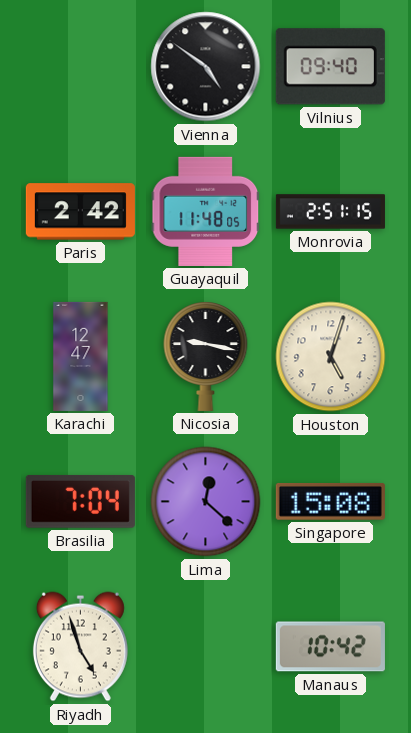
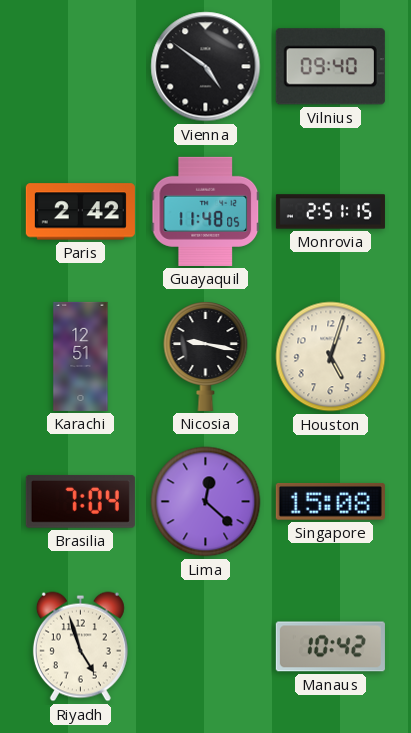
Karachi: 12:47 -> 12:51
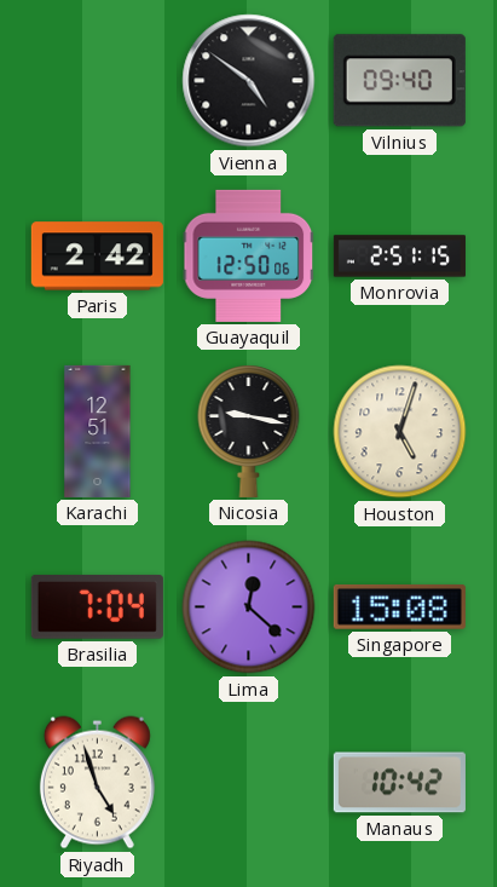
Guayaquil: 11:48 -> 12:50
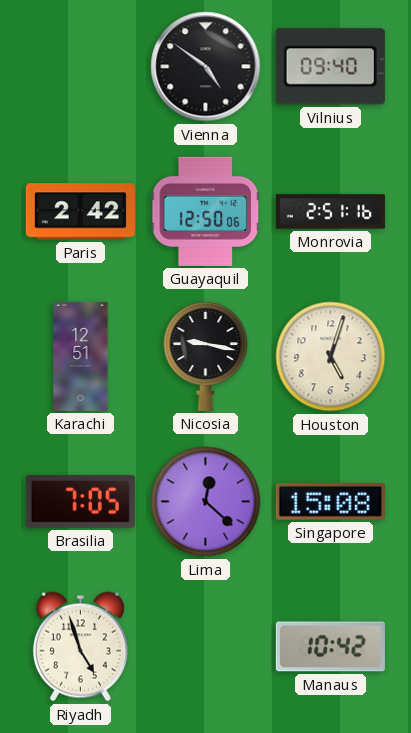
Monrovia: 2:51:15 -> 2:51:16
Brasilia: 7:04 -> 7:05
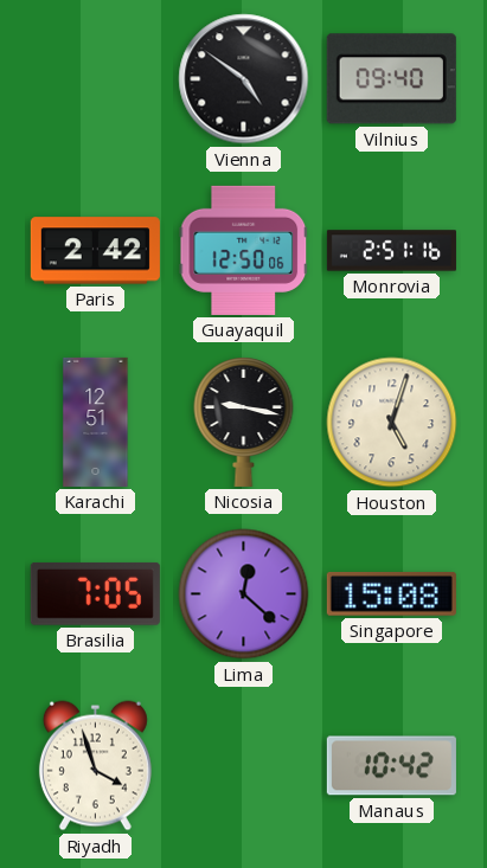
Riyadh: 4:57 -> 3:57
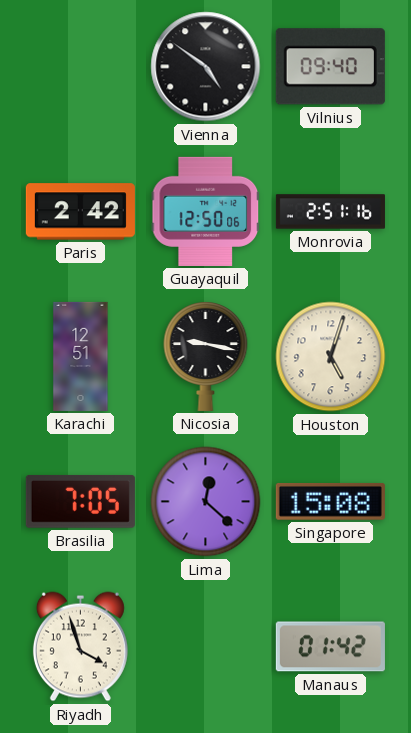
Manaus: 10:42 -> 01:42
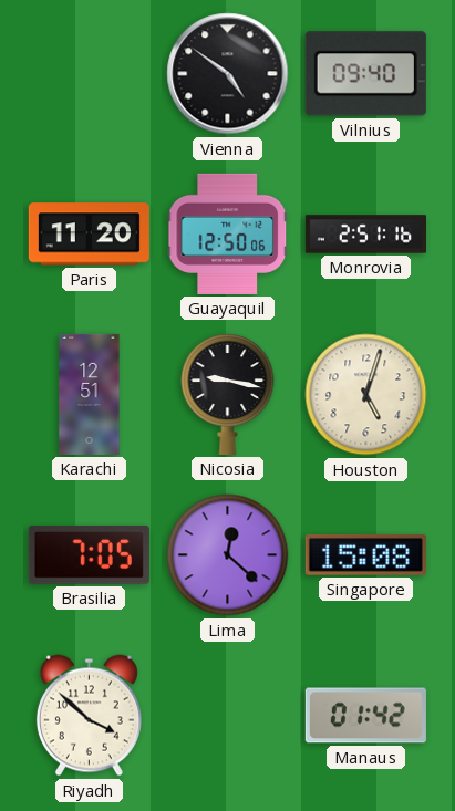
Paris: 2:42 -> 11:20
Riyadh: 3:57 -> 3:52
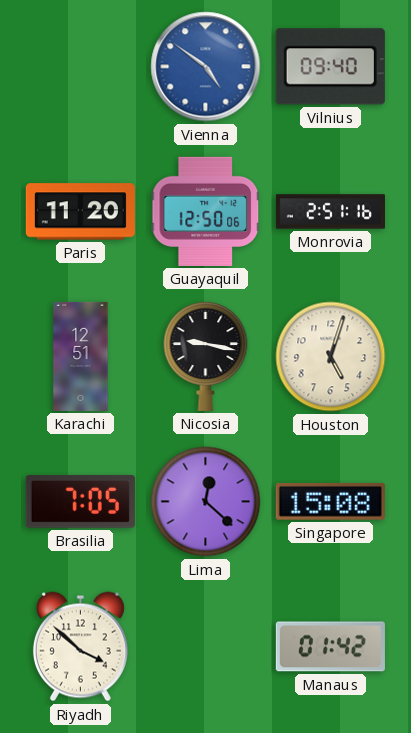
Vienna dial: black -> blue
